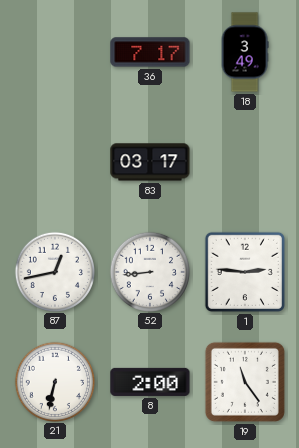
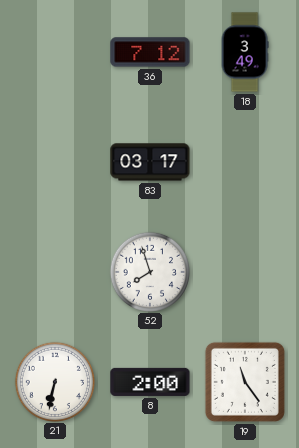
36: 7:17 -> 7:12
87: 12:43 -> none
52: 8:44 -> 7:57
1: 2:46 -> none
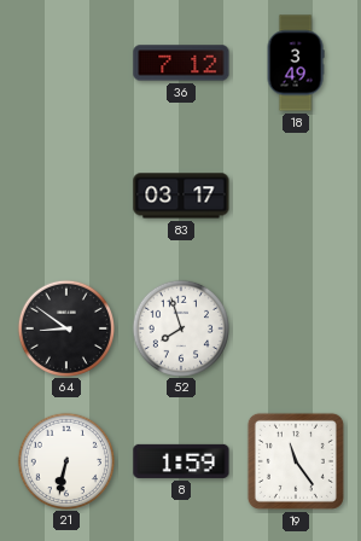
64: none -> 8:51
8: 2:00 -> 1:59
